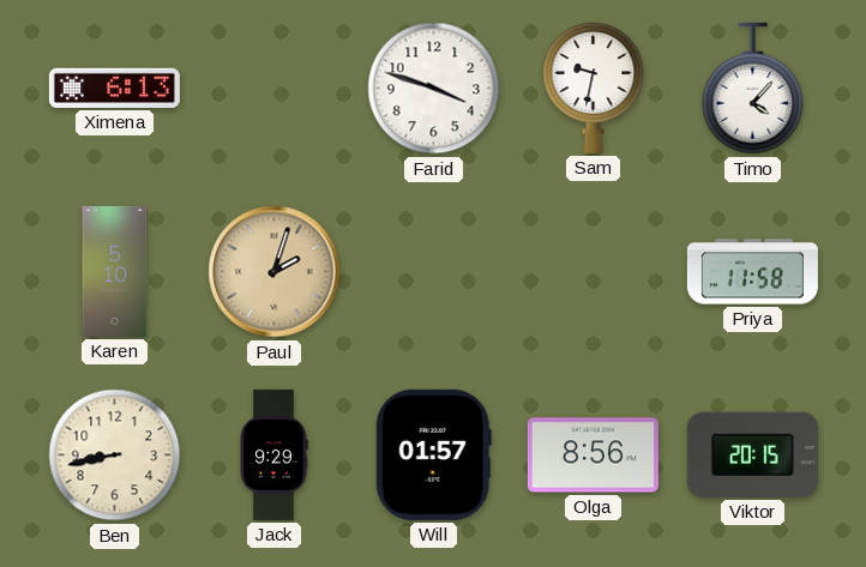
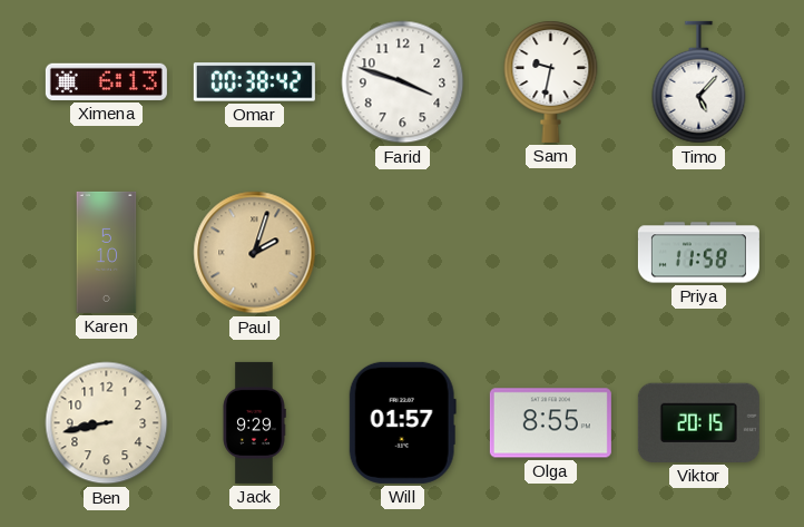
Omar: none -> 00:38
Timo: 4:07 -> 5:07
Olga: 8:56 -> 8:55
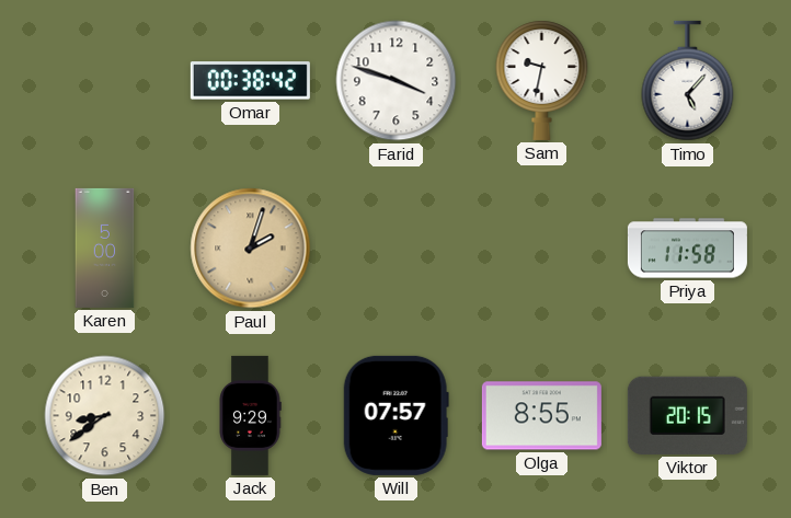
Ximena: 6:13 -> none
Karen: 5:10 -> 5:00
Ben: 8:43 -> 8:39
Will: 01:57 -> 07:57
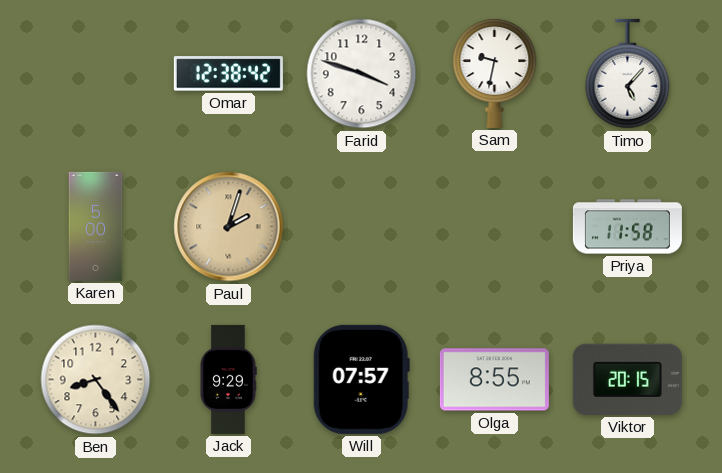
Omar: 00:38 -> 12:38
Ben: 8:39 -> 8:24
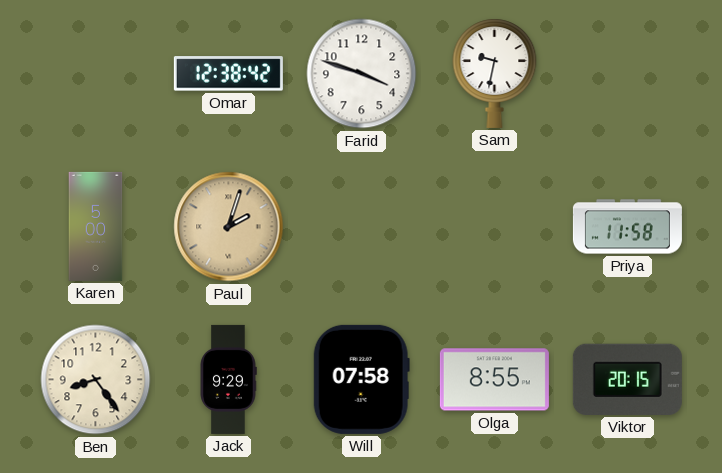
Timo: 5:07 -> none
Will: 07:57 -> 07:58
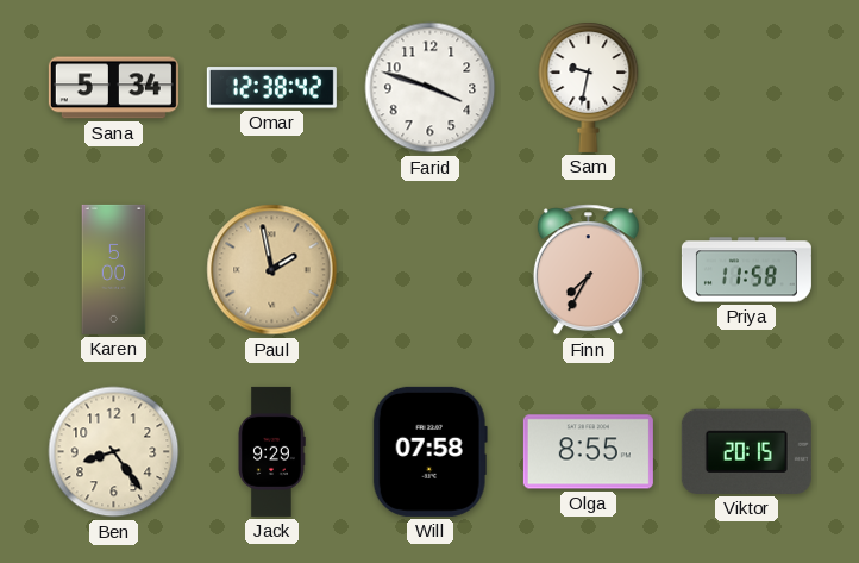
Sana: none -> 5:34
Paul: 2:03 -> 1:58
Finn: none -> 7:35
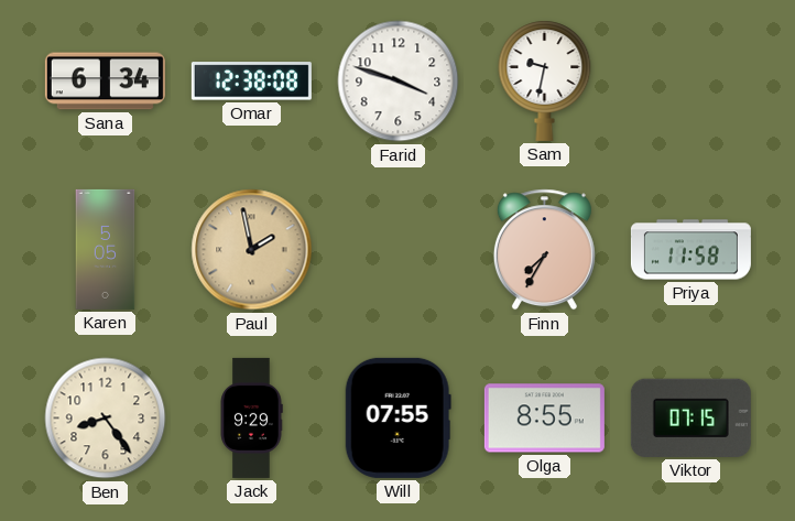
Sana: 5:34 -> 6:34
Omar: 12:38:42 -> 12:38:08
Karen: 5:00 -> 5:05
Will: 07:58 -> 07:55
Viktor: 20:15 -> 07:15
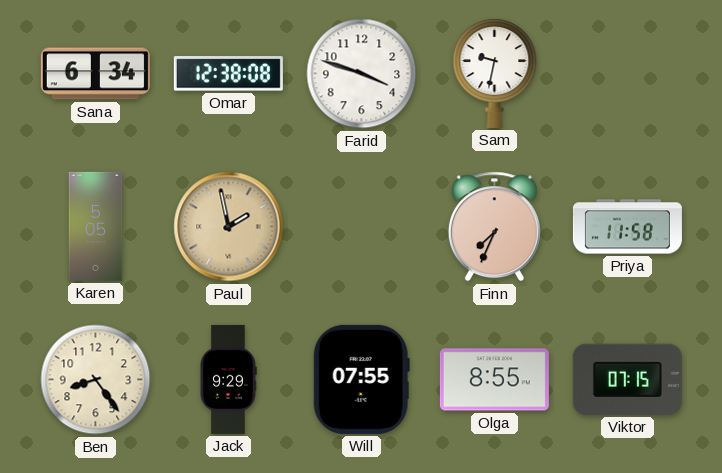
Finn: 7:35 -> 7:34
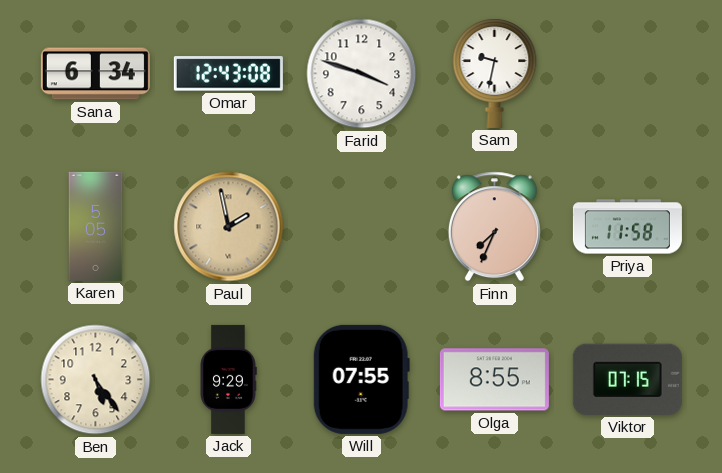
Omar: 12:38 -> 12:43
Ben: 8:24 -> 5:24
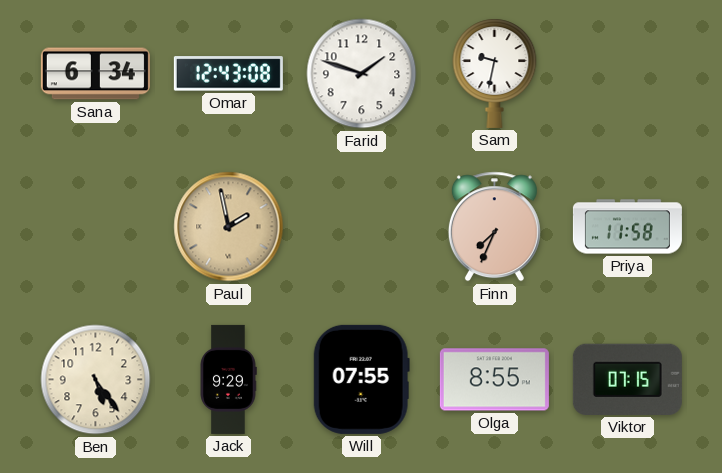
Farid: 3:48 -> 1:48
Karen: 5:05 -> none
